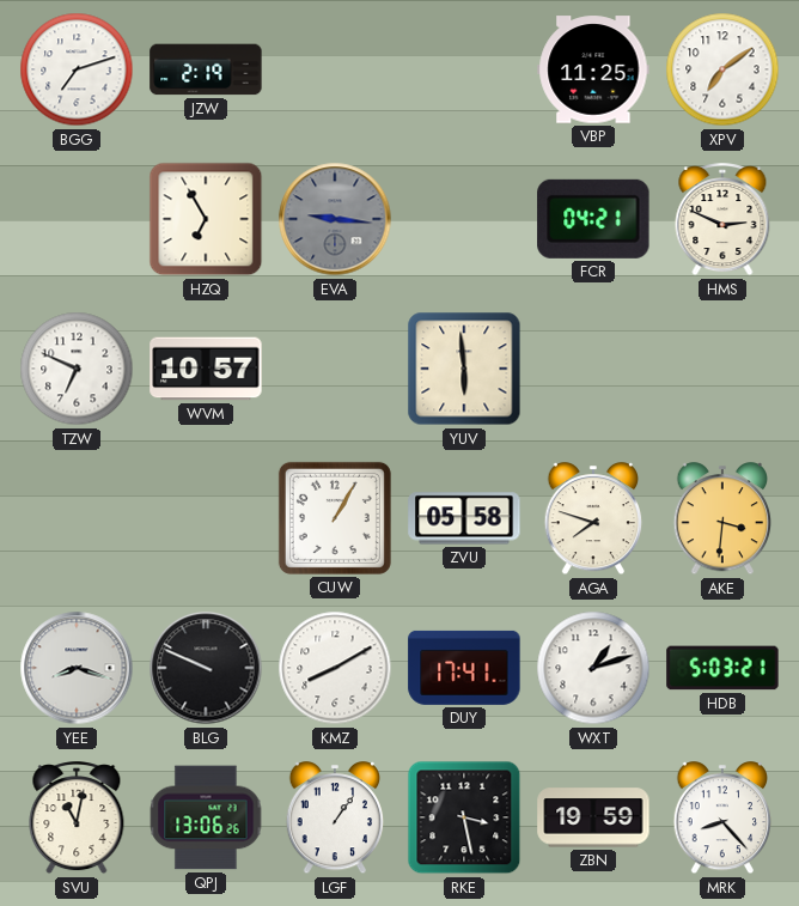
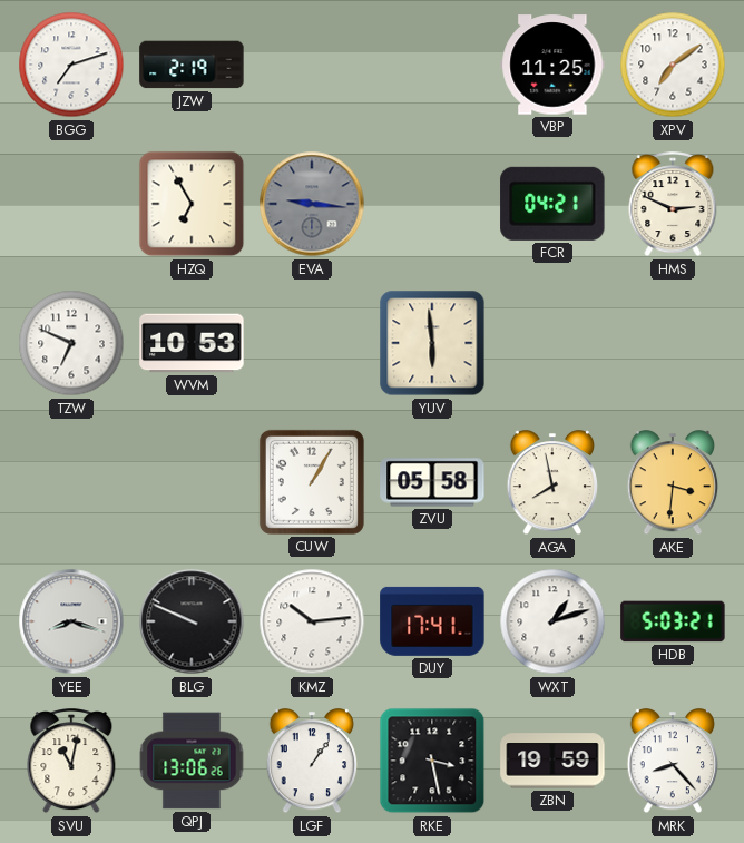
WVM: 10:57 -> 10:53
AGA: 7:48 -> 7:58
KMZ: 8:10 -> 10:14
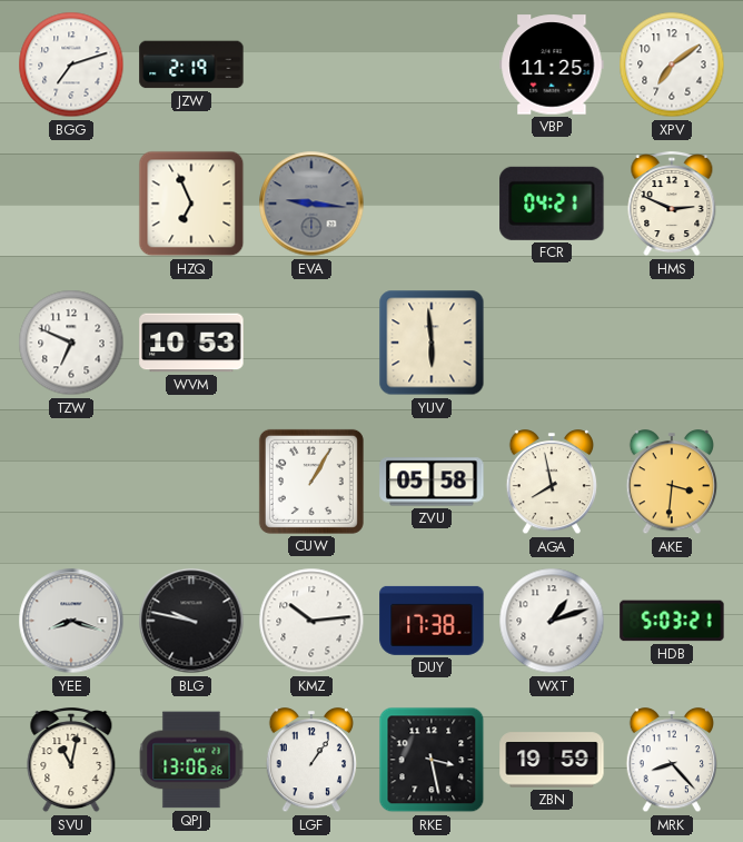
HZQ: 6:55 -> 6:56
BLG: 9:49 -> 9:47
DUY: 17:41 -> 17:38
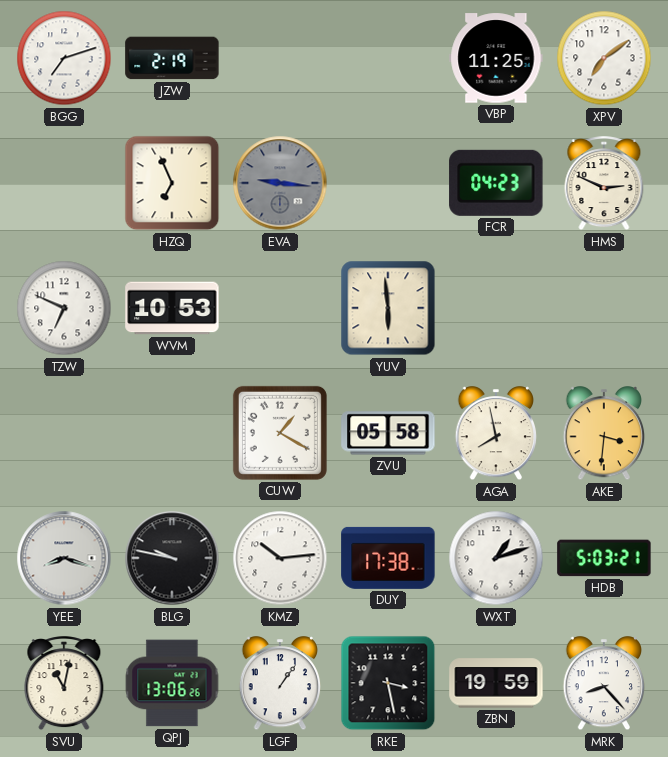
FCR: 04:21 -> 04:23
CUW: 1:05 -> 1:20
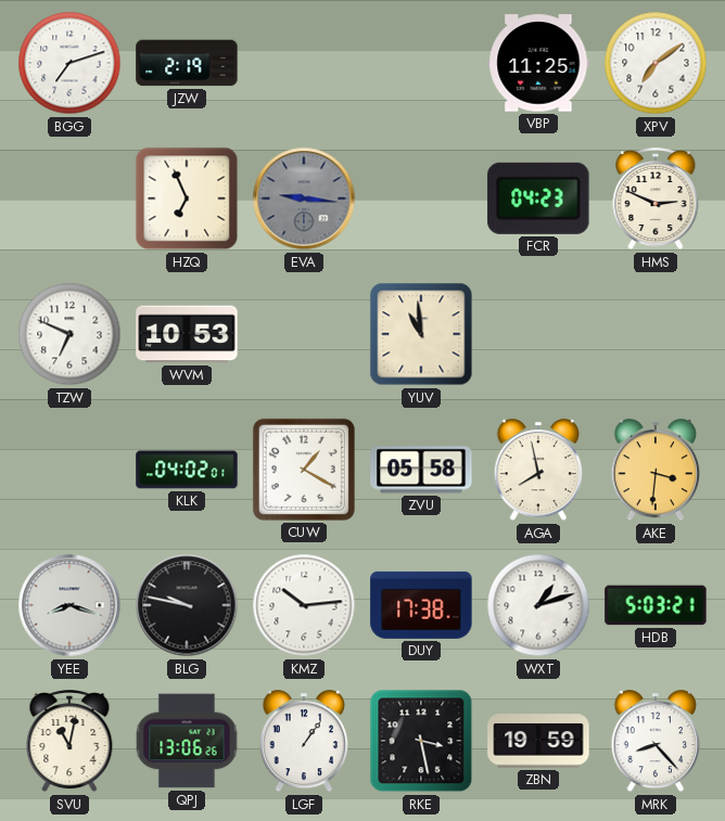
YUV: 5:59 -> 10:59
KLK: none -> 04:02
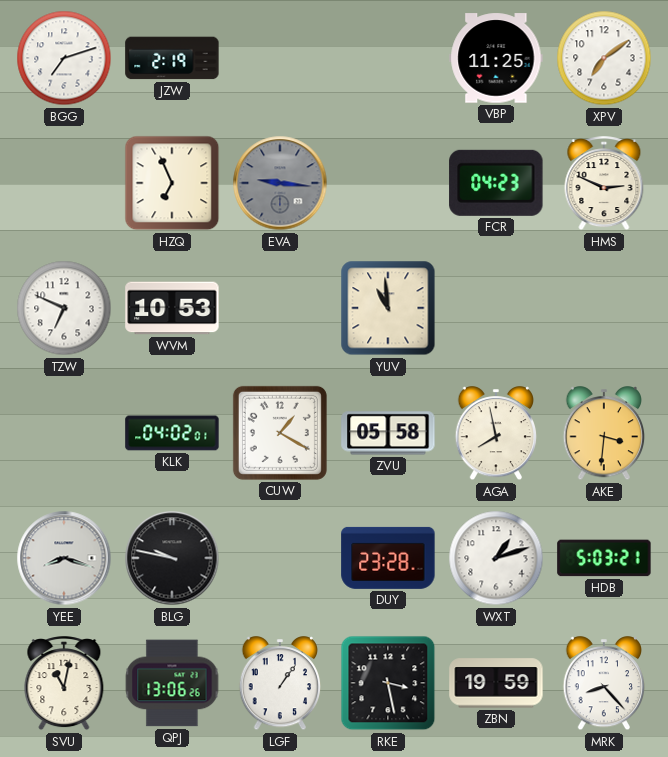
KMZ: 10:14 -> none
DUY: 17:38 -> 23:28
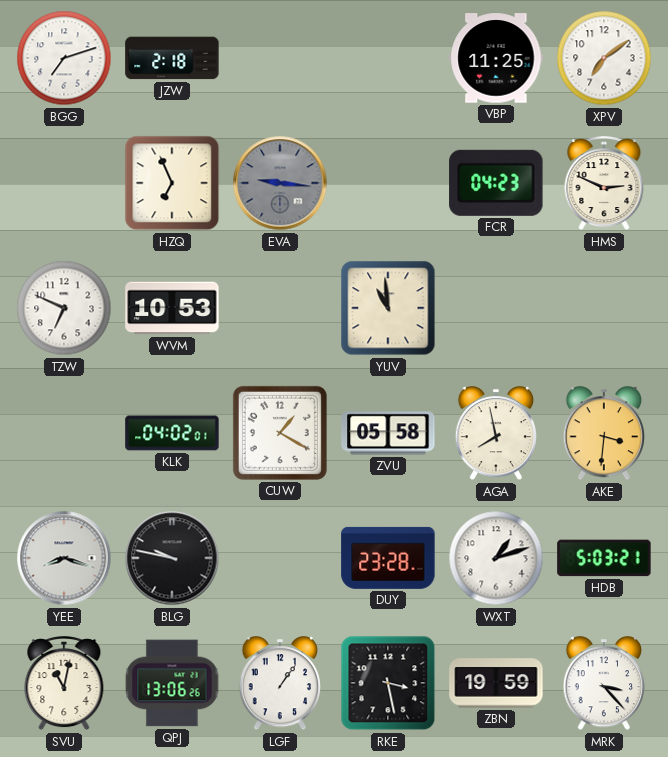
JZW: 2:19 -> 2:18
MRK: 8:23 -> 3:23
